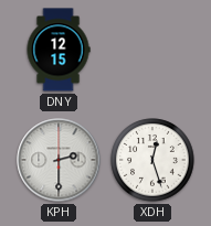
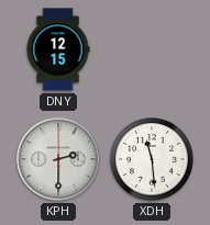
XDH: 12:27 -> 11:29
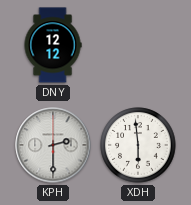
DNY: 12:15 -> 12:12
XDH: 11:29 -> 5:59
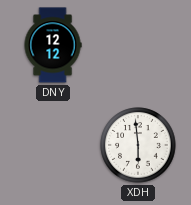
KPH: 2:30 -> none
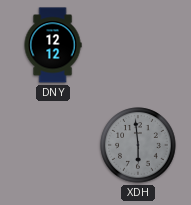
XDH dial: white -> grey
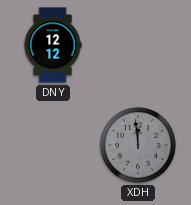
XDH: 5:59 -> 11:59
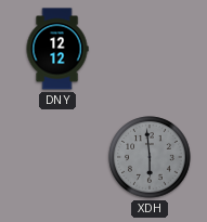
XDH: 11:59 -> 5:59
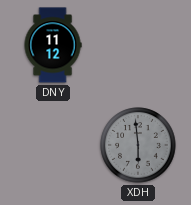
DNY: 12:12 -> 11:12
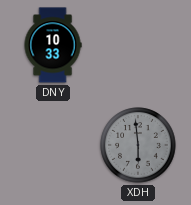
DNY: 11:12 -> 10:33
